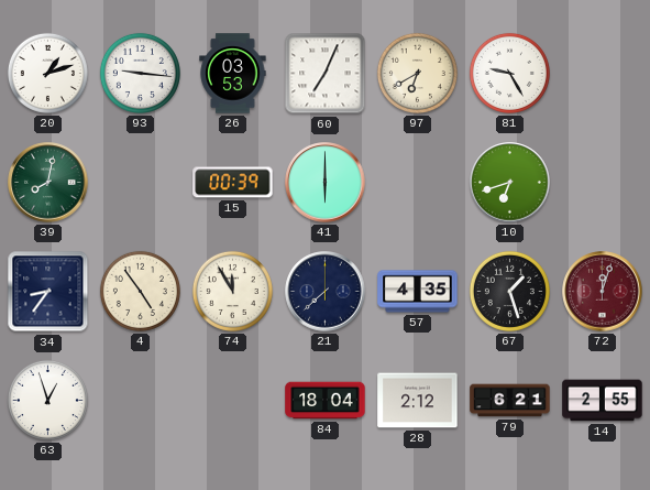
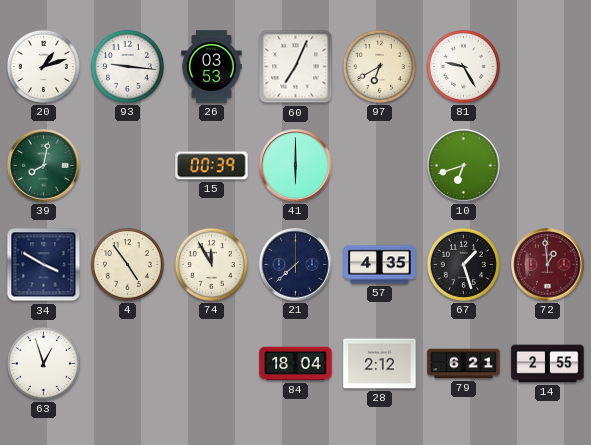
34: 8:36 -> 3:50
72: 12:03 -> 12:59
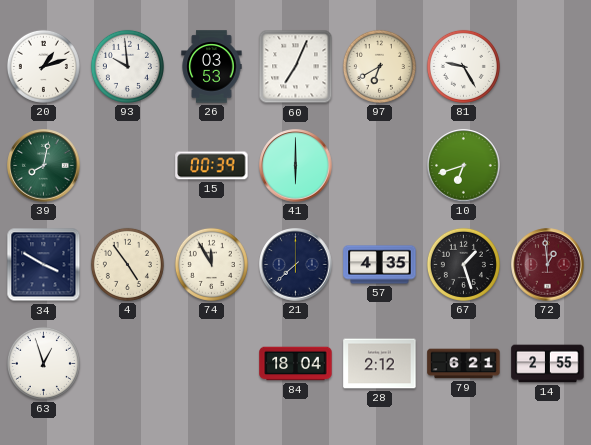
93: 9:16 -> 9:59
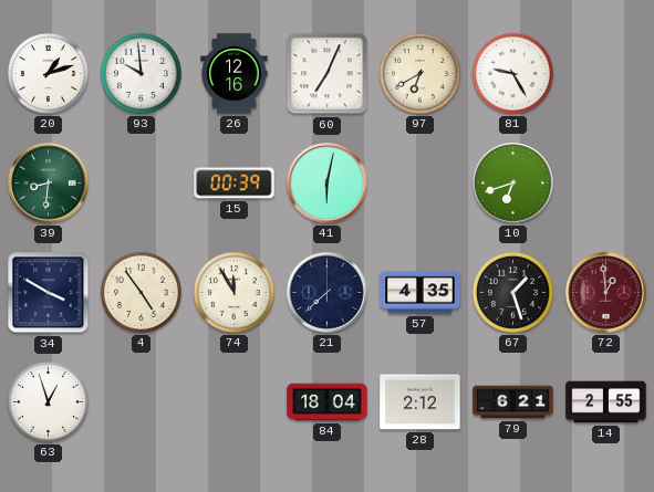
26: 03:53 -> 12:16
39: 8:02 -> 8:31
41: 6:00 -> 6:02
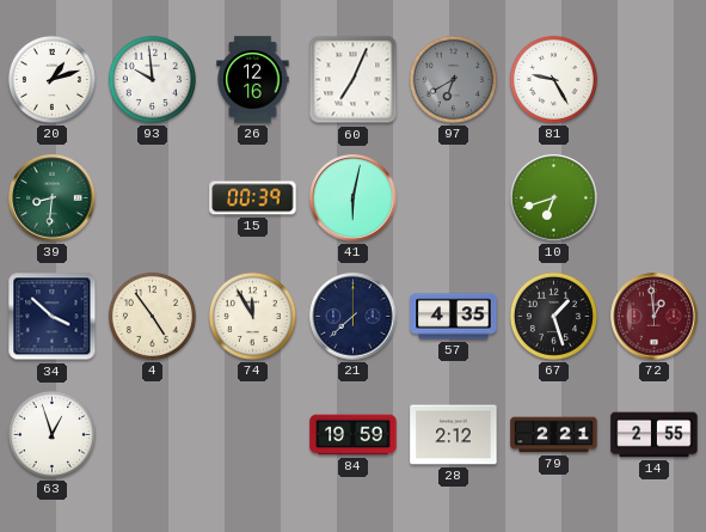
97 dial: cream -> grey
34: 3:50 -> 3:52
84: 18:04 -> 19:59
79: 6:21 -> 2:21
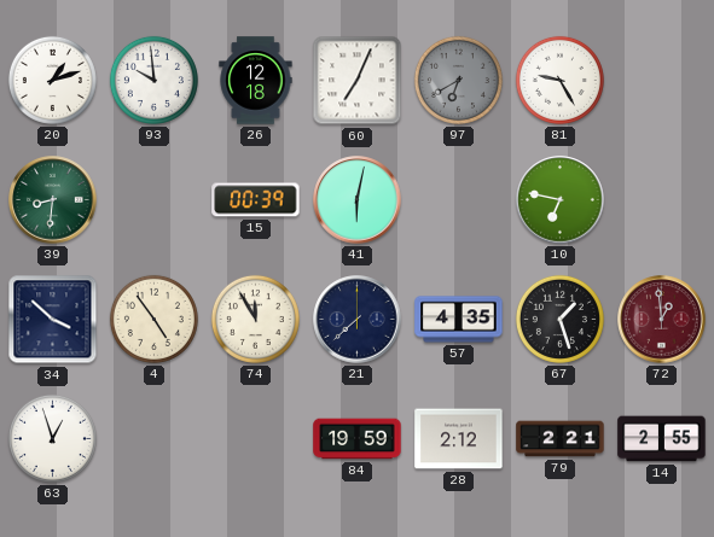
26: 12:16 -> 12:18
10: 6:42 -> 6:47
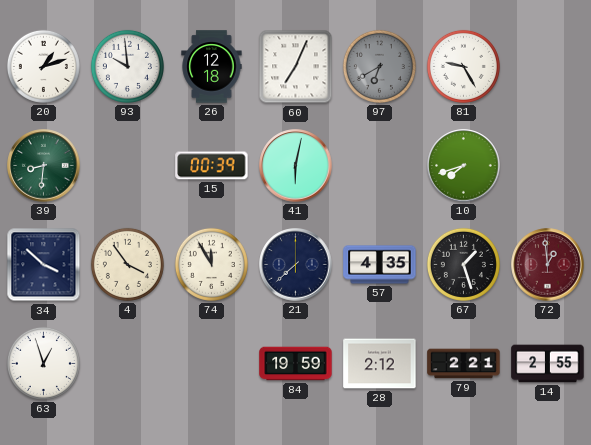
10: 6:47 -> 7:42
4: 4:54 -> 3:54
